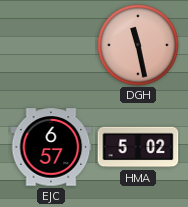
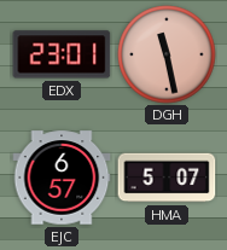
EDX: none -> 23:01
HMA: 5:02 -> 5:07
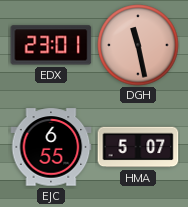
EJC: 6:57 -> 6:55
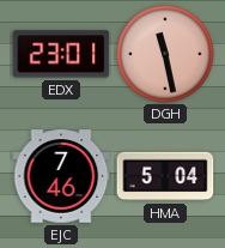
EJC: 6:55 -> 7:46
HMA: 5:07 -> 5:04
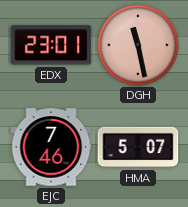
HMA: 5:04 -> 5:07
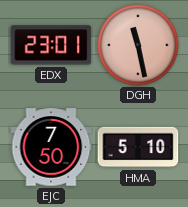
EJC: 7:46 -> 7:50
HMA: 5:07 -> 5:10
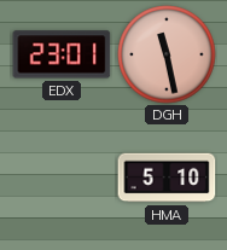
EJC: 7:50 -> none
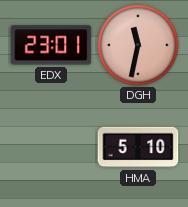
DGH: 11:28 -> 11:32
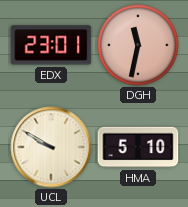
UCL: none -> 9:50
